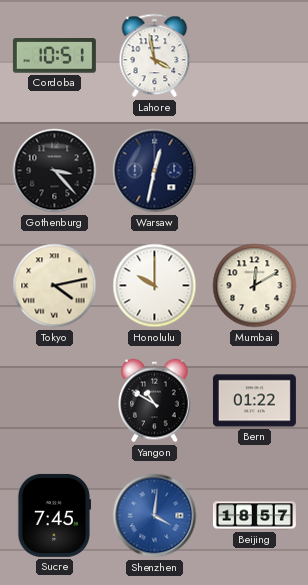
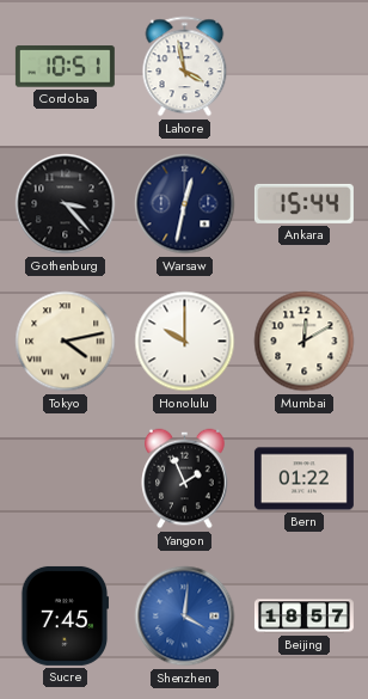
Ankara: none -> 15:44
Yangon: 10:50 -> 1:56
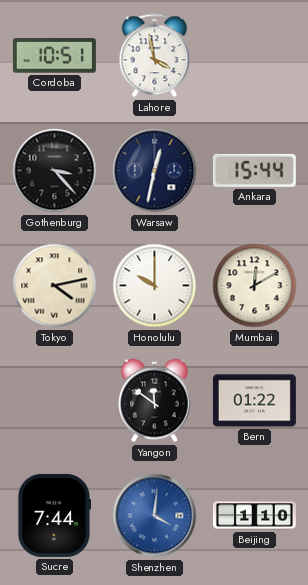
Yangon: 1:56 -> 11:51
Sucre: 7:45 -> 7:44
Beijing: 18:57 -> 1:10
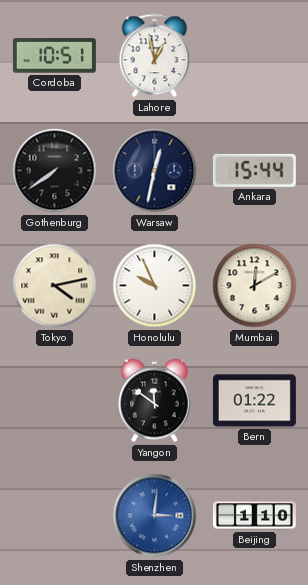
Lahore: 3:58 -> 12:58
Gothenburg: 3:23 -> 7:39
Honolulu: 10:00 -> 9:56
Sucre: 7:44 -> none
Shenzhen: 4:01 -> 3:01
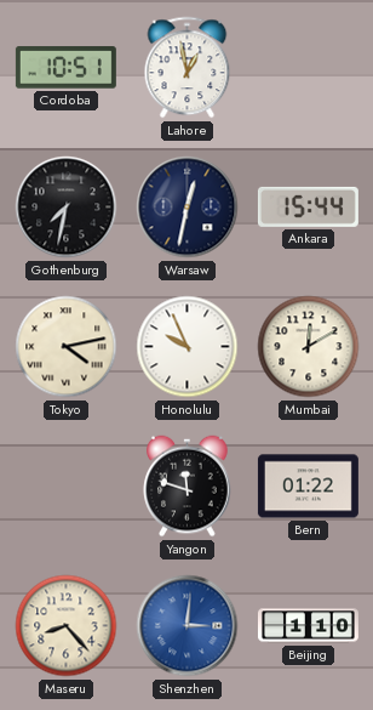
Gothenburg: 7:39 -> 7:32
Yangon: 11:51 -> 11:48
Maseru: none -> 8:23
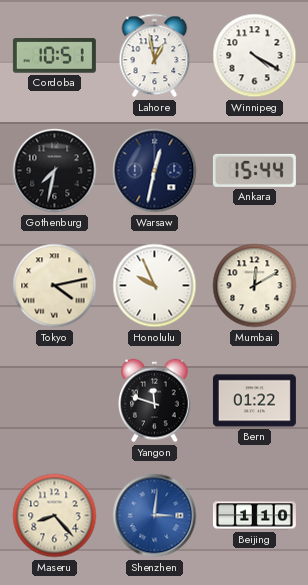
Winnipeg: none -> 4:20
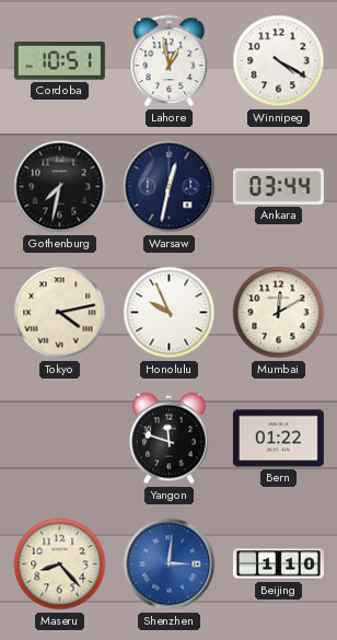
Ankara: 15:44 -> 03:44
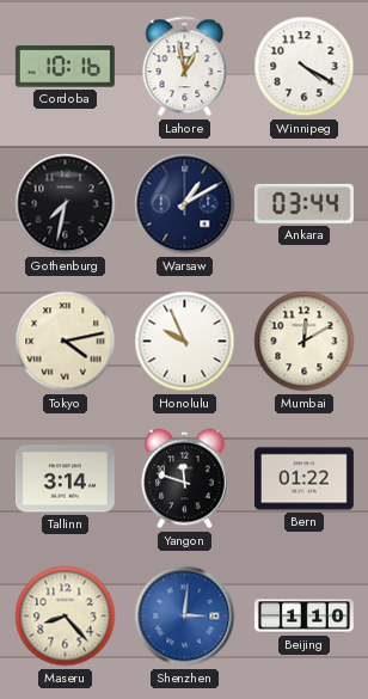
Cordoba: 10:51 -> 10:16
Warsaw: 12:32 -> 1:10
Tallinn: none -> 3:14
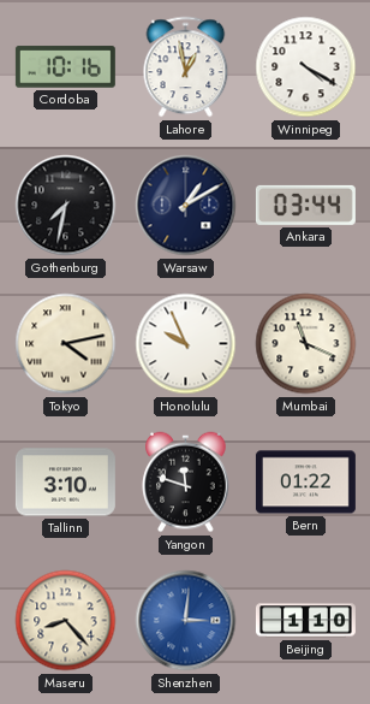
Mumbai: 12:10 -> 11:19
Tallinn: 3:14 -> 3:10
